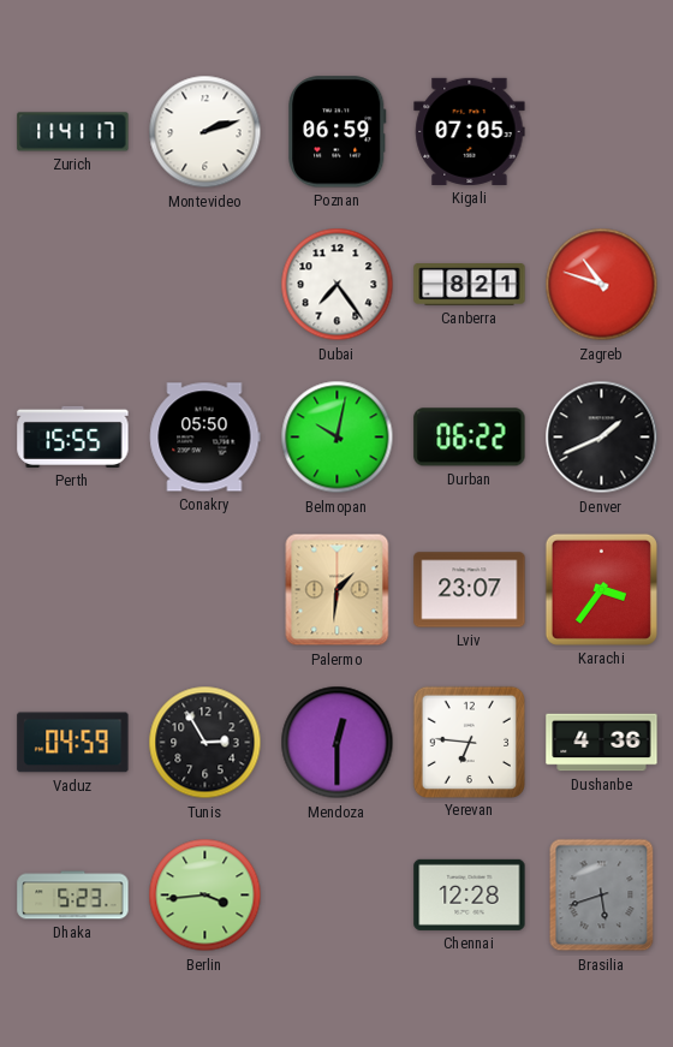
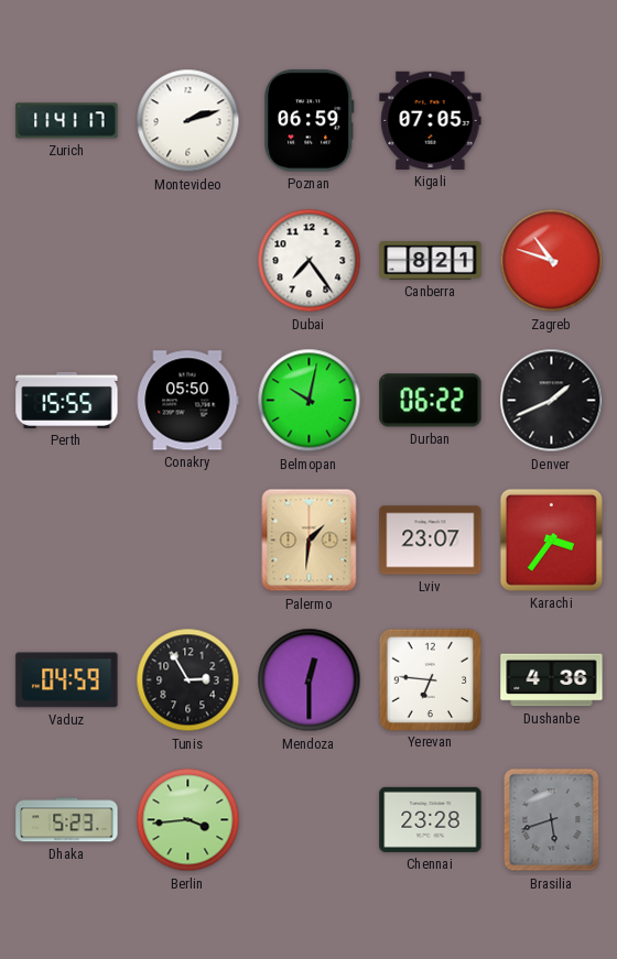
Chennai: 12:28 -> 23:28
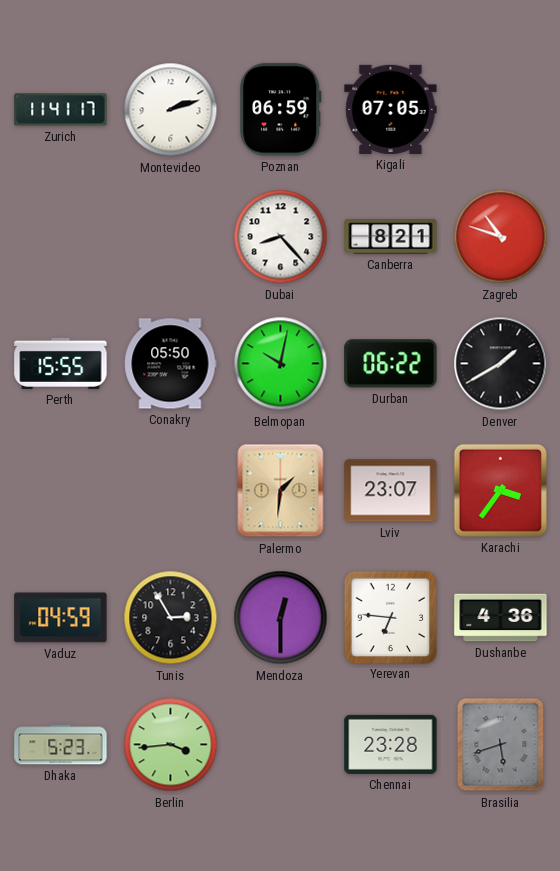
Dubai: 7:24 -> 8:23
Denver: 1:41 -> 1:40
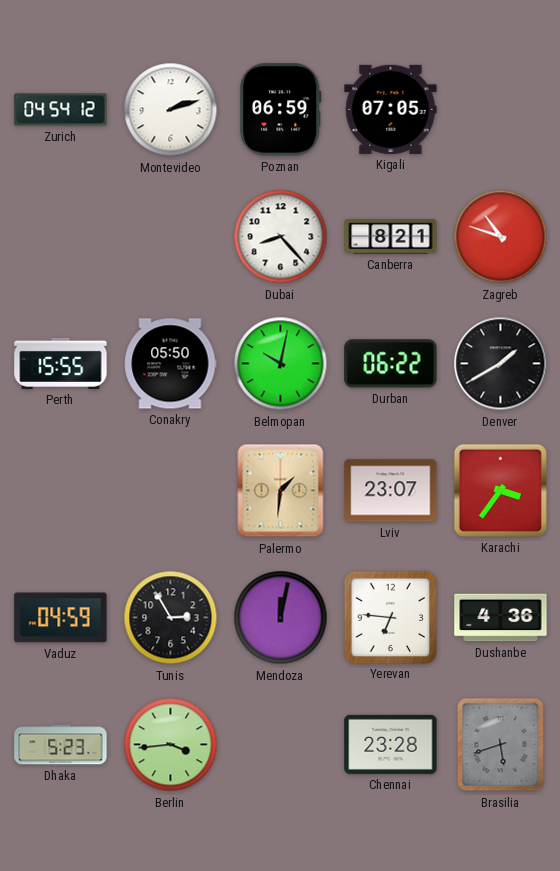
Zurich: 11:41 -> 04:54
Mendoza: 12:30 -> 12:02
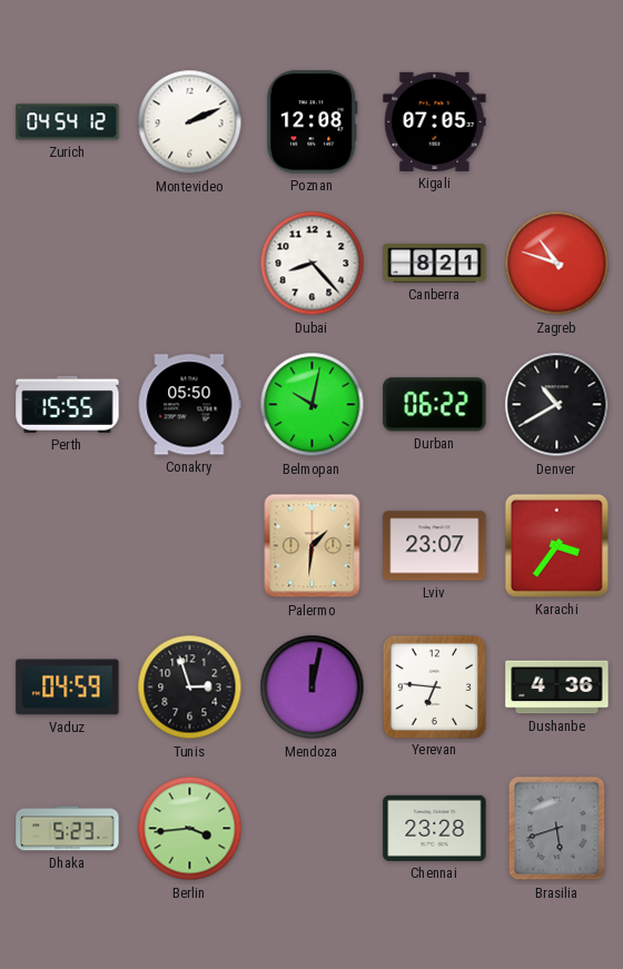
Montevideo: 2:12 -> 2:11
Poznan: 06:59 -> 12:08
Denver: 1:40 -> 10:40
Tunis: 2:55 -> 2:57
